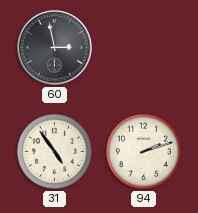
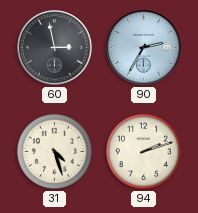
90: none -> 2:35
31: 4:54 -> 4:27
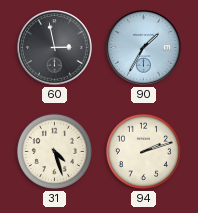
90: 2:35 -> 1:35
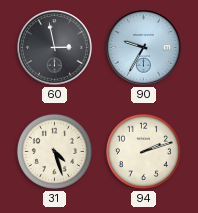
90: 1:35 -> 9:35
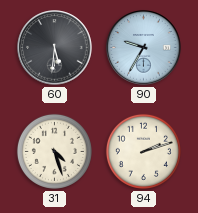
60: 2:58 -> 5:31
